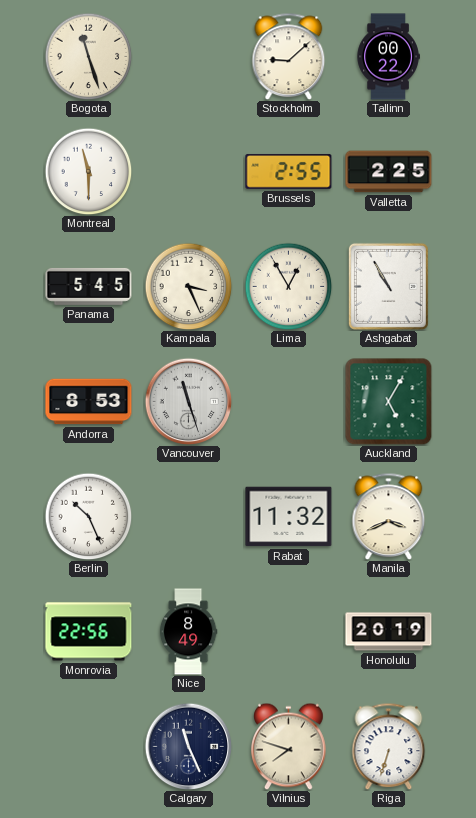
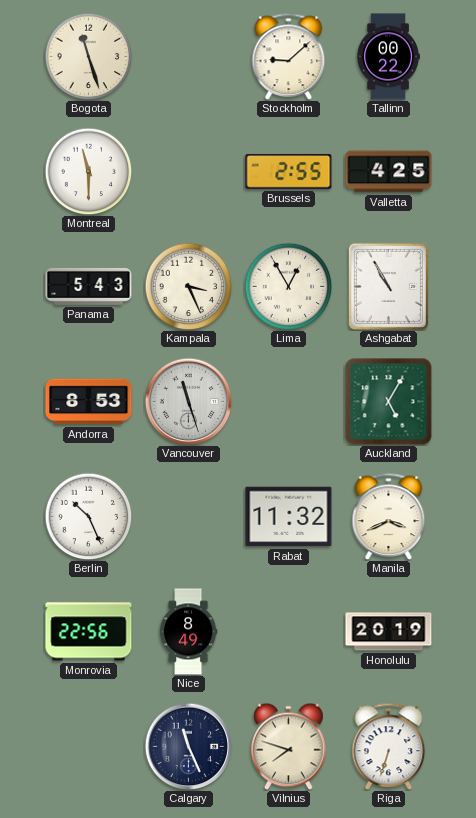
Valletta: 2:25 -> 4:25
Panama: 5:45 -> 5:43
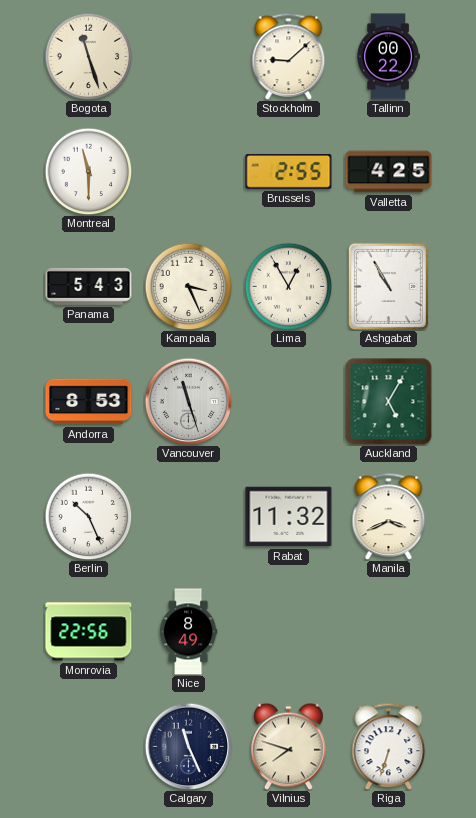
Honolulu: 20:19 -> none
